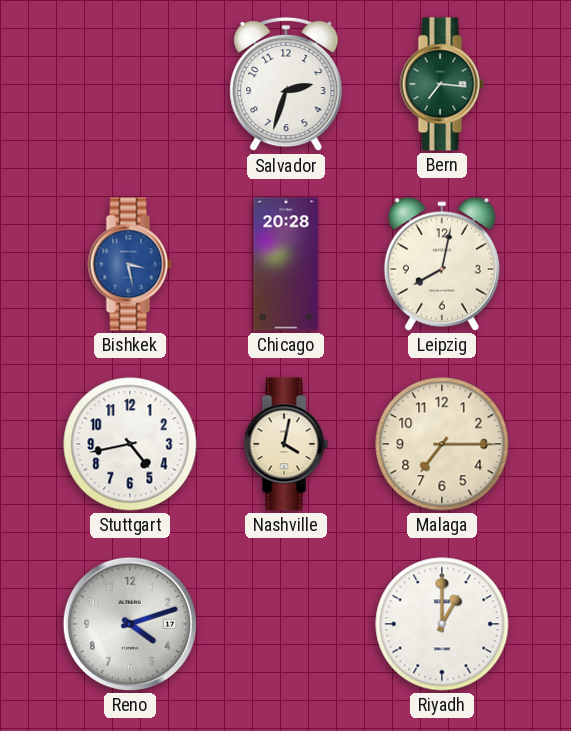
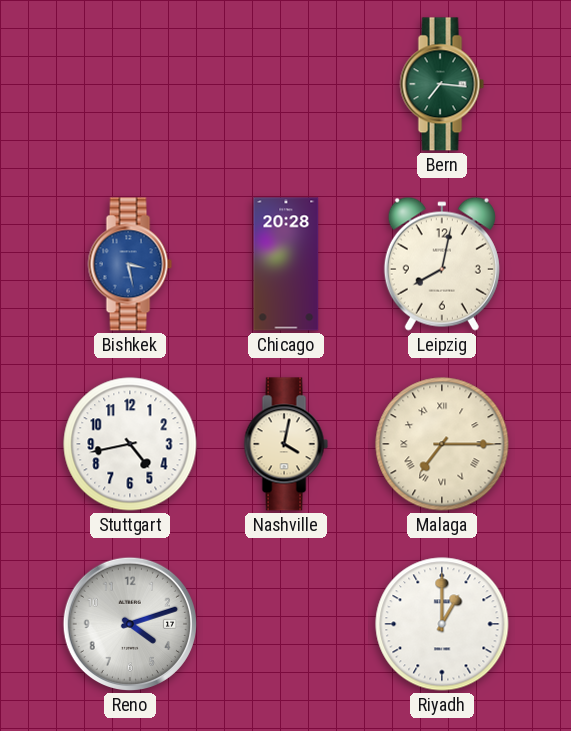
Salvador: 2:33 -> none
Malaga numerals: Arabic -> Roman
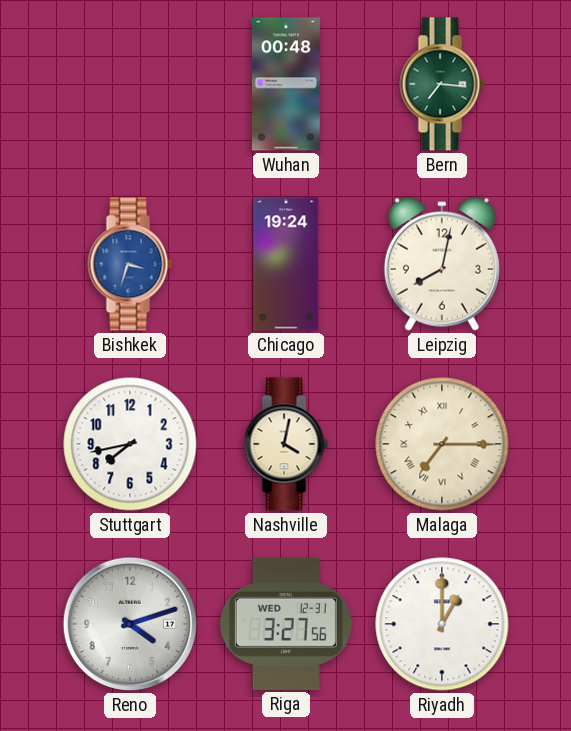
Wuhan: none -> 00:48
Bishkek: 3:28 -> 3:33
Chicago: 20:28 -> 19:24
Stuttgart: 4:43 -> 7:43
Riga: none -> 3:27
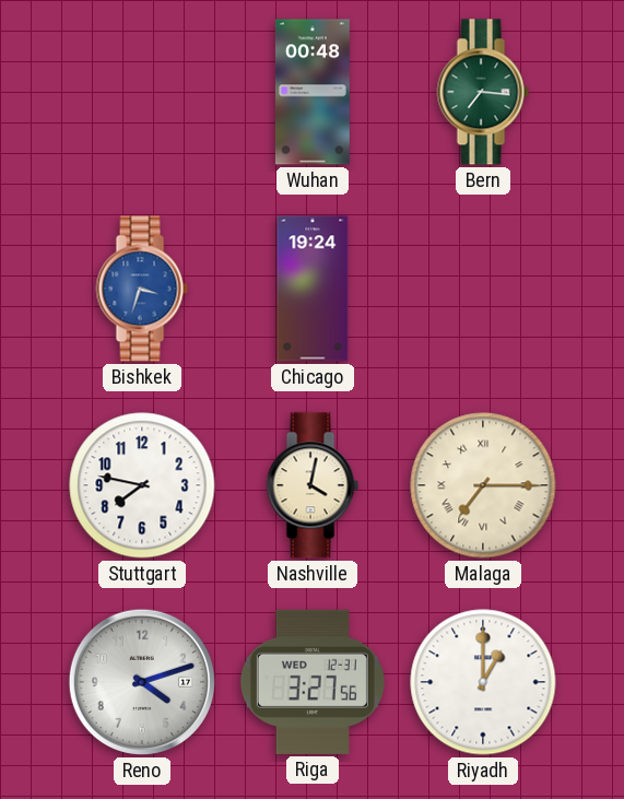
Leipzig: 8:02 -> none
Stuttgart: 7:43 -> 7:47
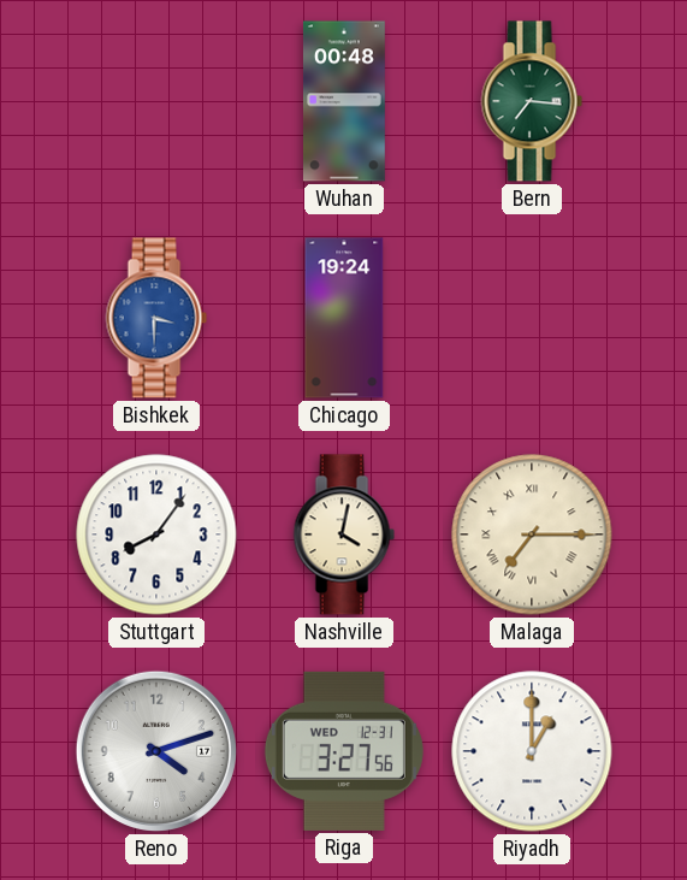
Bishkek: 3:33 -> 3:30
Stuttgart: 7:47 -> 8:06
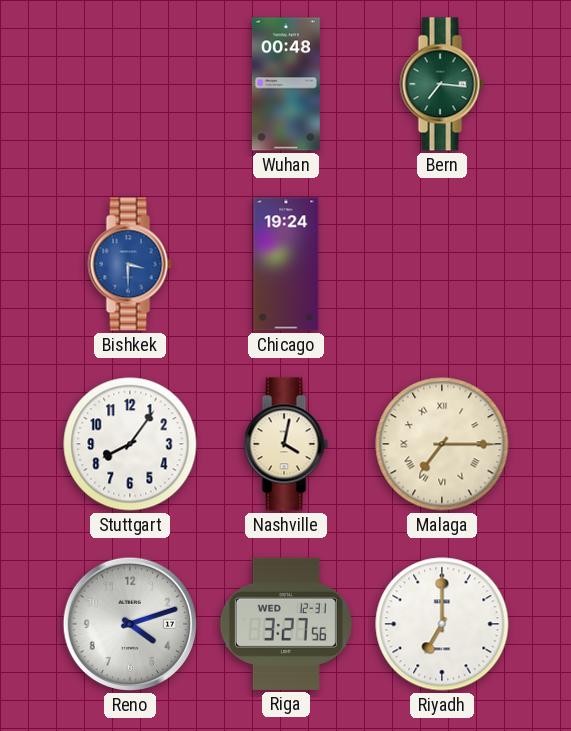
Riyadh: 1:00 -> 7:00
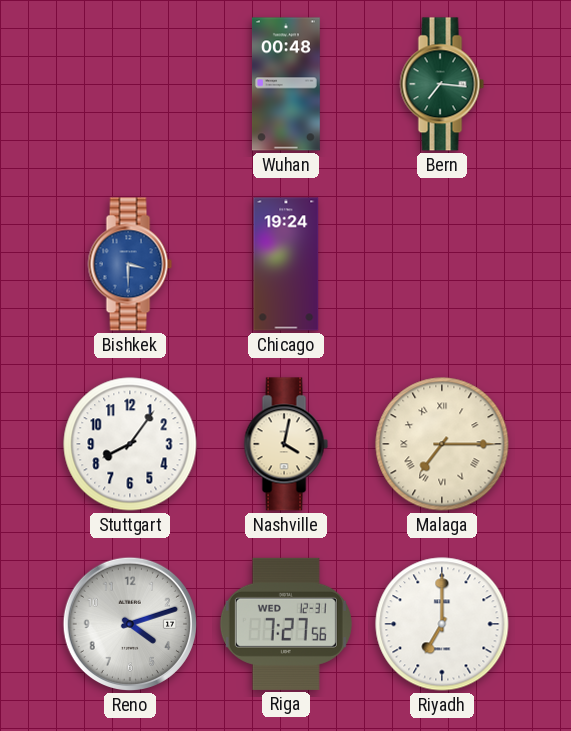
Riga: 3:27 -> 7:27
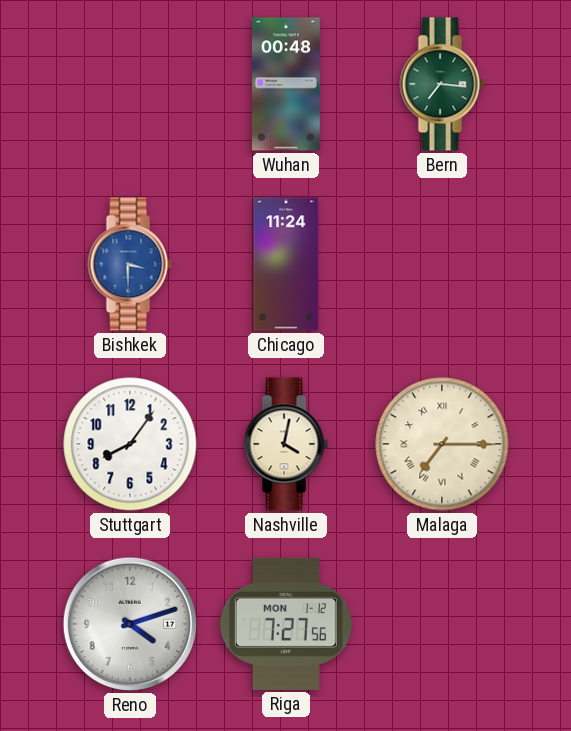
Chicago: 19:24 -> 11:24
Riga date: WED 12-31 -> MON 1-12
Riyadh: 7:00 -> none
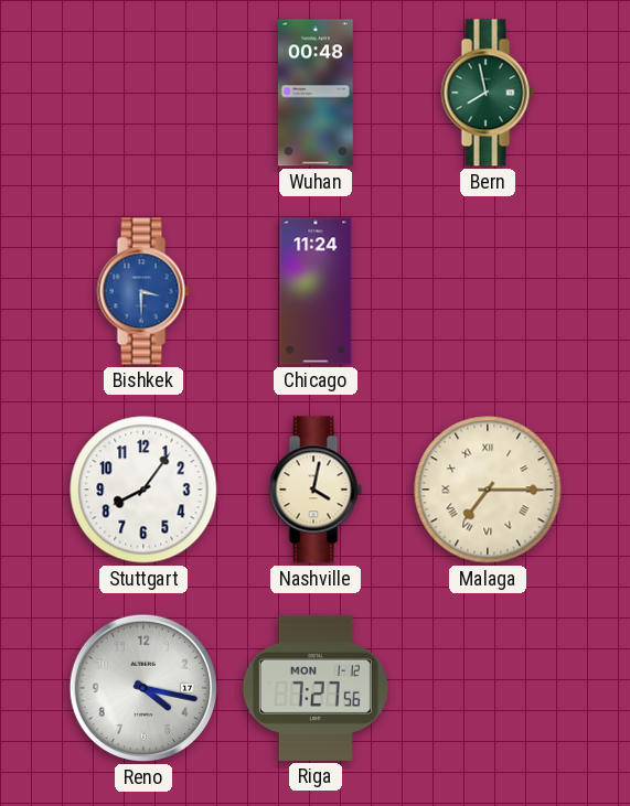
Bern: 7:16 -> 7:58
Reno: 4:12 -> 4:17
